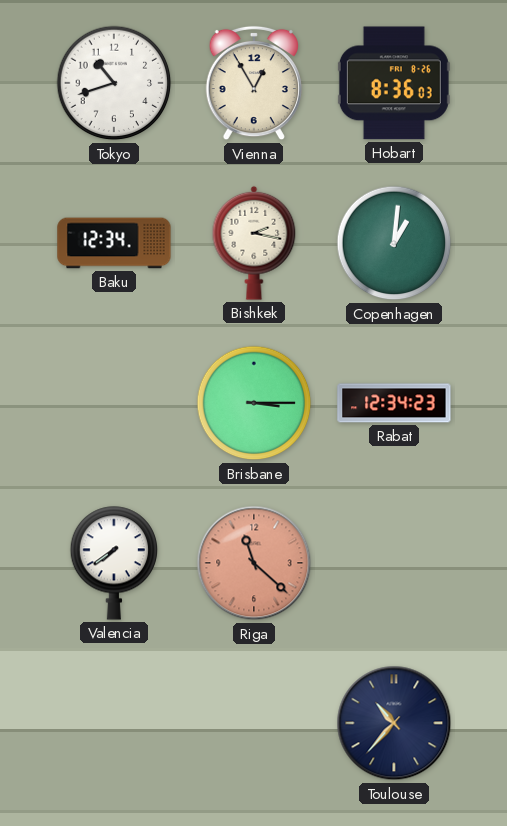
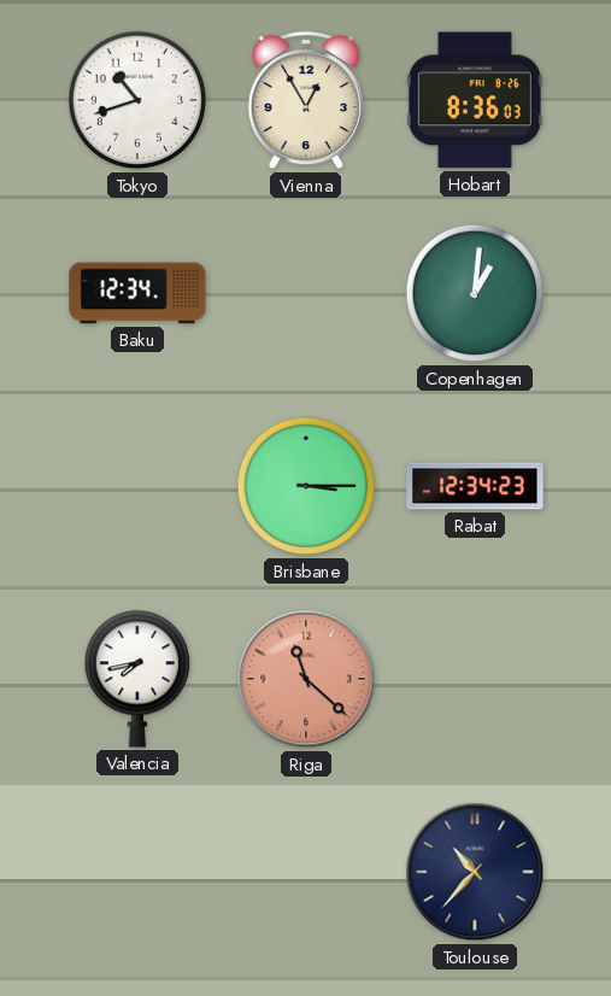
Bishkek: 2:17 -> none
Valencia: 7:39 -> 7:43
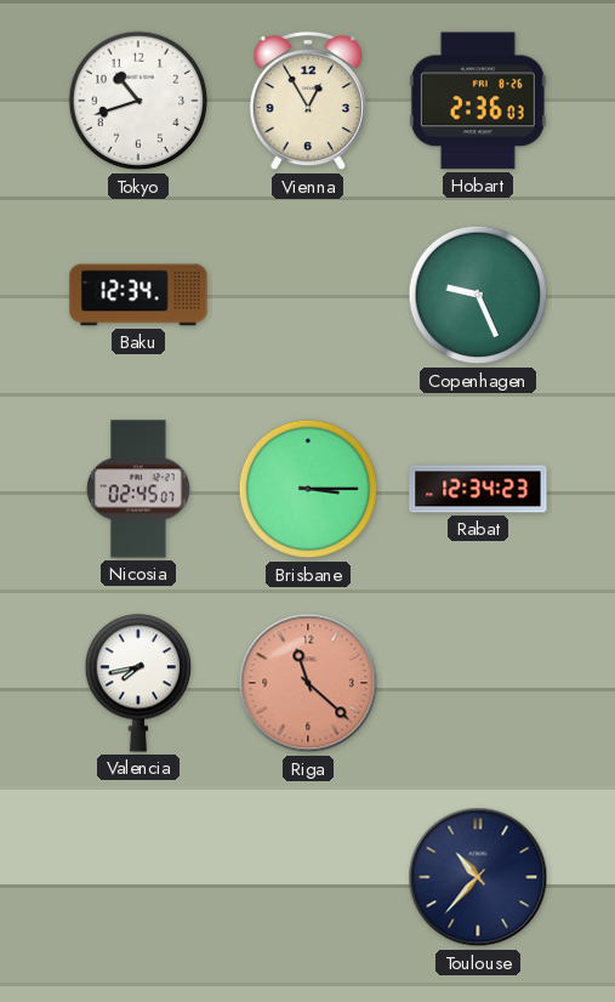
Hobart: 8:36 -> 2:36
Copenhagen: 1:01 -> 9:26
Nicosia: none -> 02:45
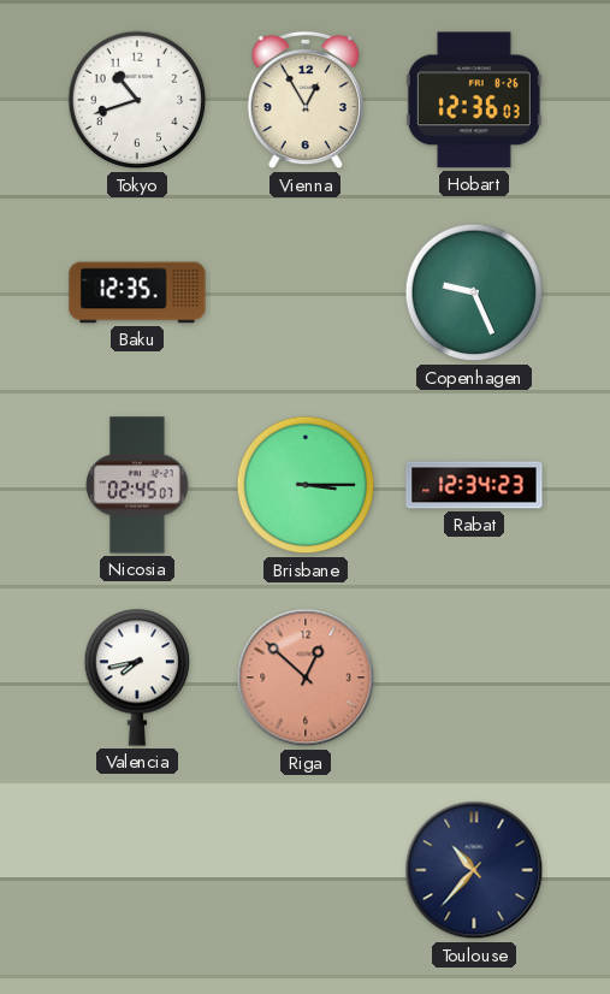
Hobart: 2:36 -> 12:36
Baku: 12:34 -> 12:35
Riga: 11:22 -> 12:52
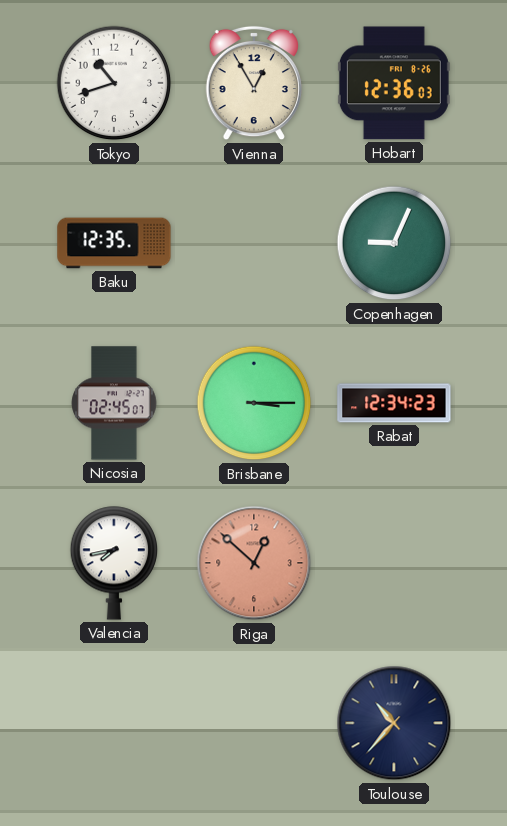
Copenhagen: 9:26 -> 9:04
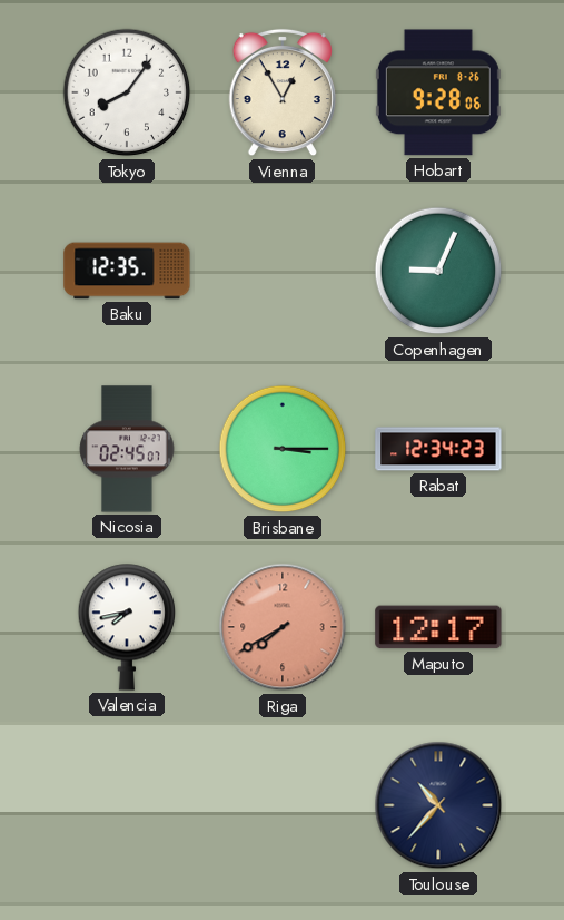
Tokyo: 10:42 -> 8:06
Hobart: 12:36 -> 9:28
Riga: 12:52 -> 7:40
Maputo: none -> 12:17
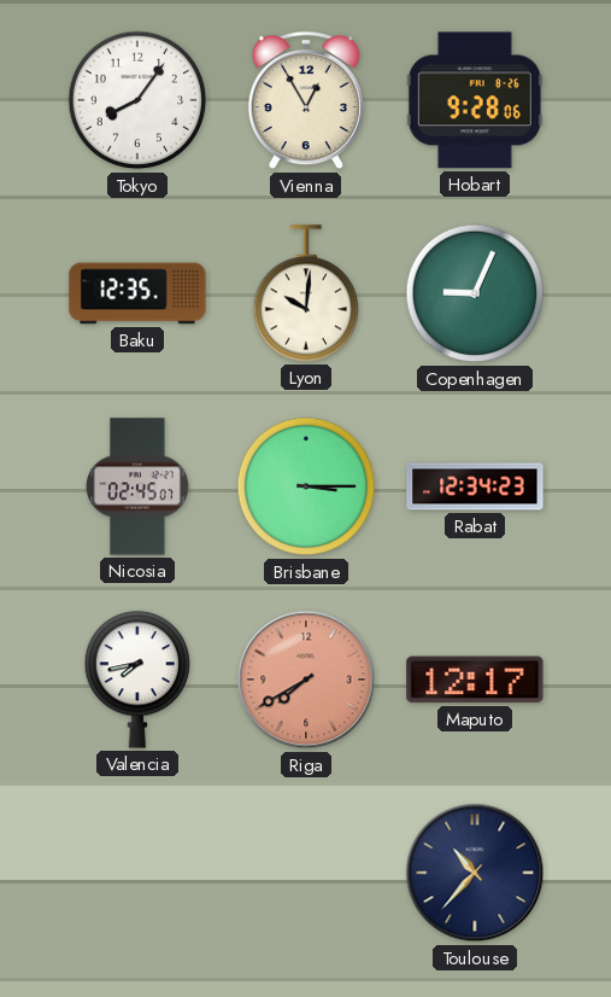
Lyon: none -> 10:01
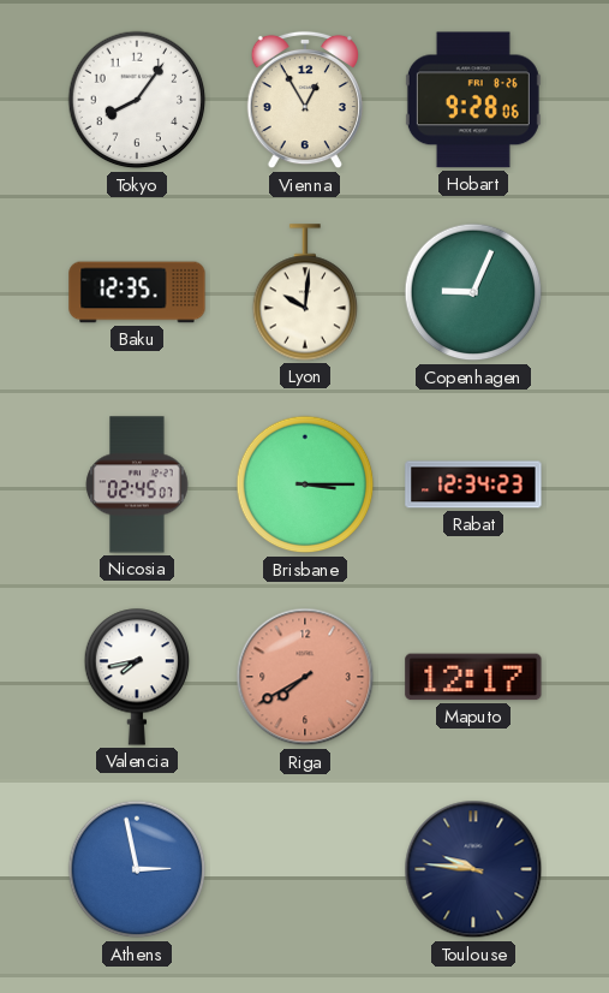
Athens: none -> 2:58
Toulouse: 10:37 -> 9:46
